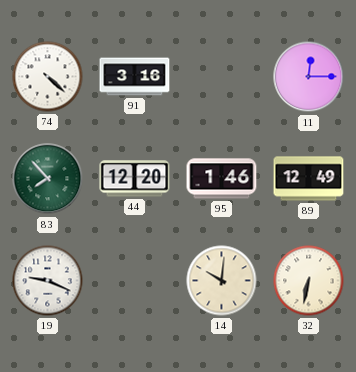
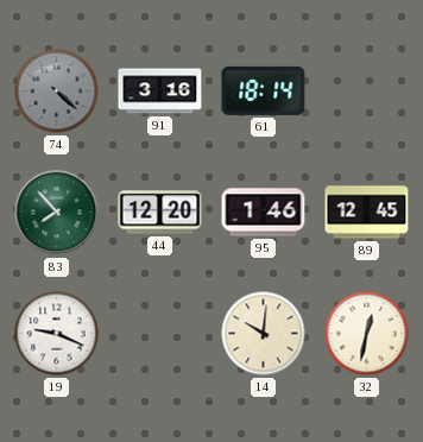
74 dial: white -> grey
61: none -> 18:14
11: 12:15 -> none
89: 12:49 -> 12:45
32: 6:32 -> 12:32
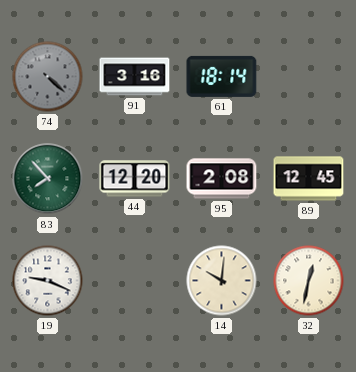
95: 1:46 -> 2:08
